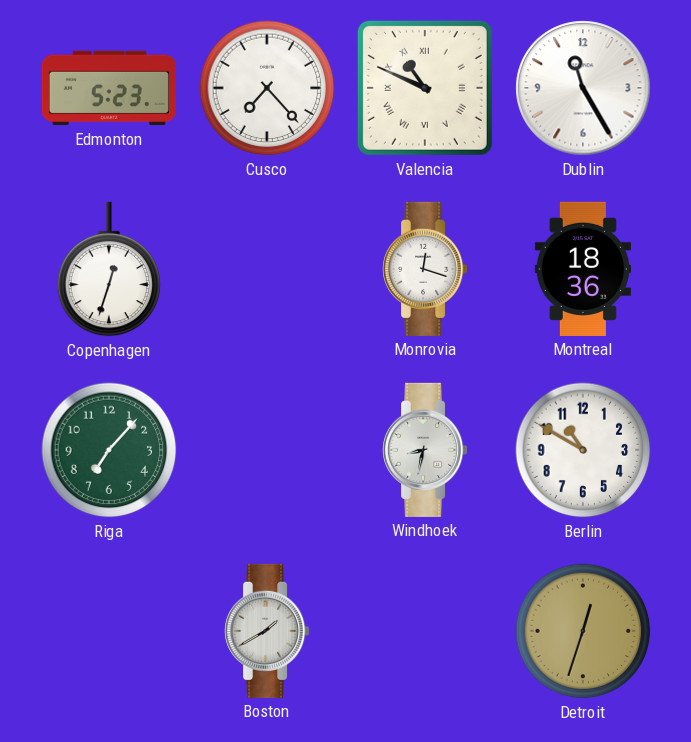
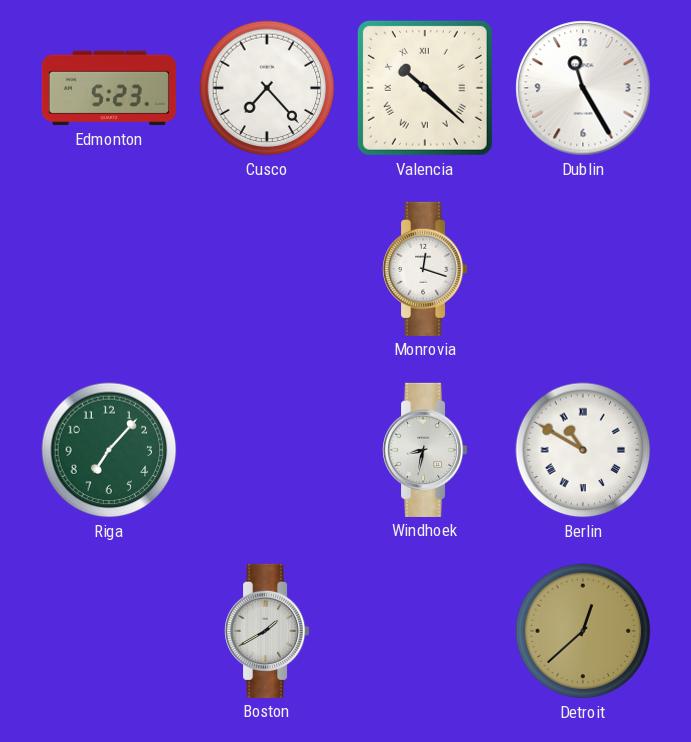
Valencia: 10:49 -> 10:22
Copenhagen: 12:33 -> none
Montreal: 18:36 -> none
Berlin numerals: Arabic -> Roman
Detroit: 12:33 -> 12:38
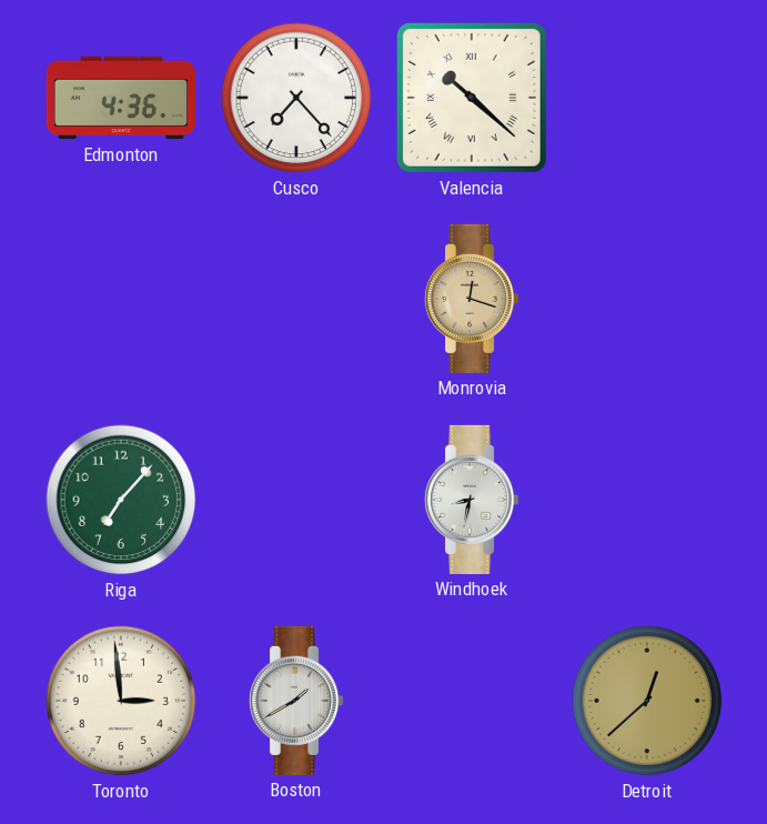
Edmonton: 5:23 -> 4:36
Dublin: 11:25 -> none
Monrovia dial: white -> champagne
Berlin: 10:50 -> none
Toronto: none -> 2:59
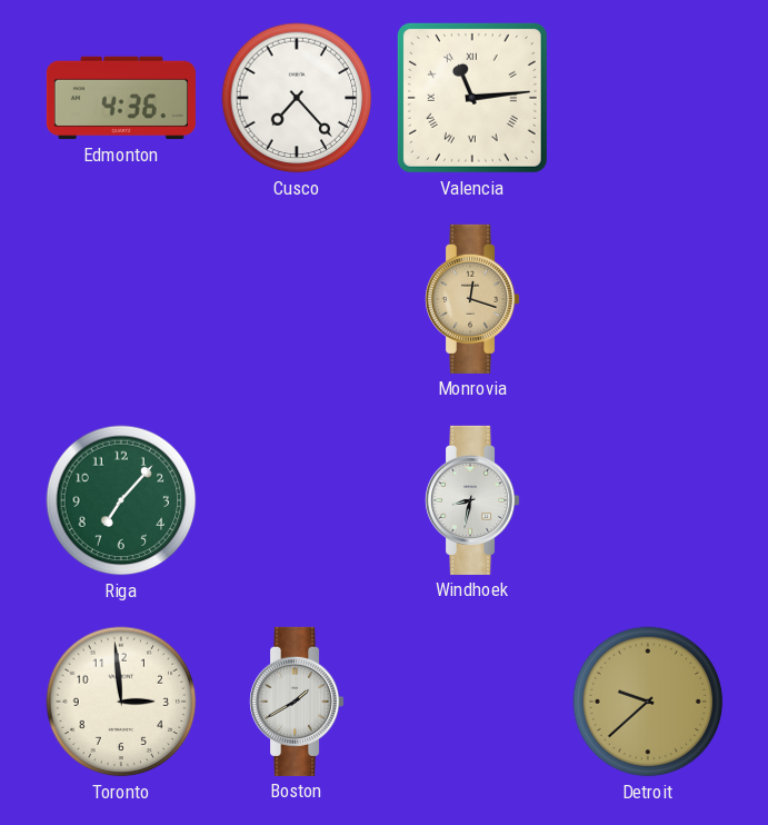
Valencia: 10:22 -> 11:14
Detroit: 12:38 -> 9:38
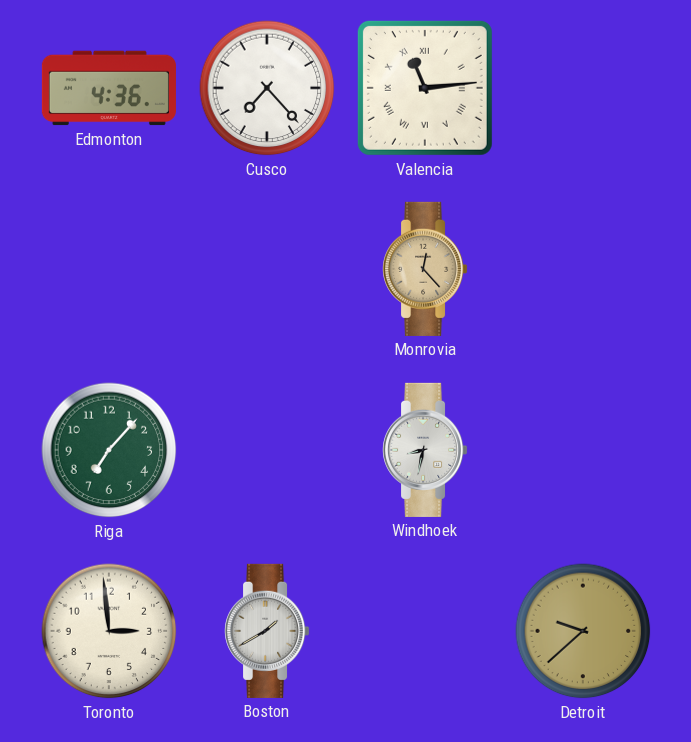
Monrovia: 12:18 -> 12:23
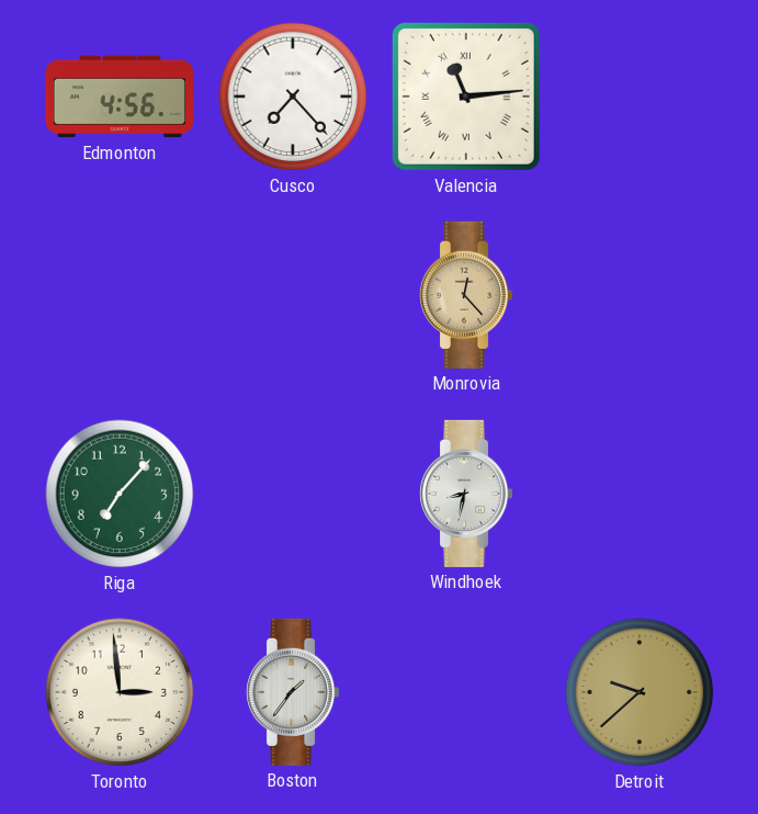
Edmonton: 4:36 -> 4:56
Boston: 1:40 -> 1:36
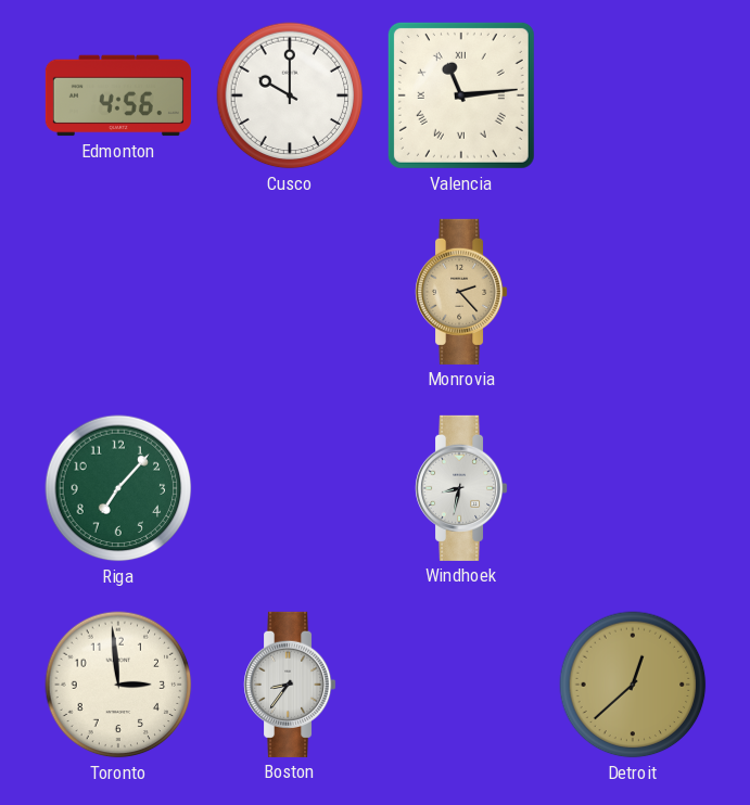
Cusco: 7:23 -> 10:00
Monrovia: 12:23 -> 2:23
Boston: 1:36 -> 8:36
Detroit: 9:38 -> 12:38
